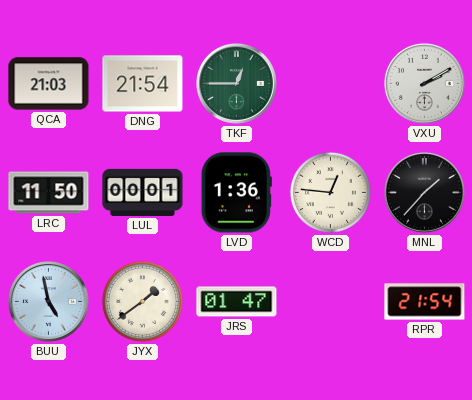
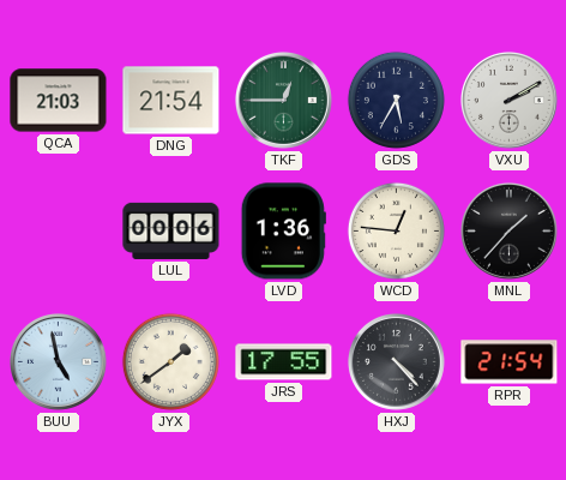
GDS: none -> 5:35
LRC: 11:50 -> none
LUL: 00:01 -> 00:06
JRS: 01:47 -> 17:55
HXJ: none -> 4:23
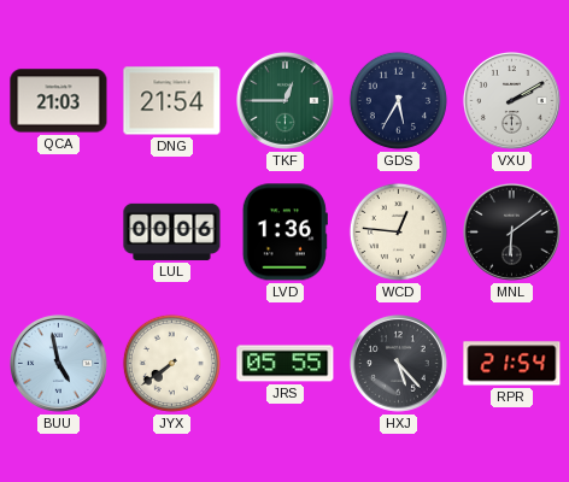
MNL: 1:37 -> 6:09
JYX: 1:39 -> 7:39
JRS: 17:55 -> 05:55
HXJ: 4:23 -> 5:23
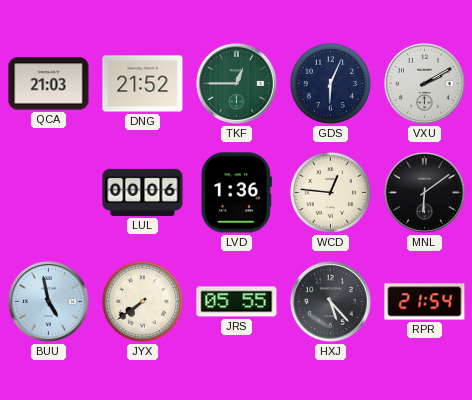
DNG: 21:54 -> 21:52
GDS: 5:35 -> 6:04
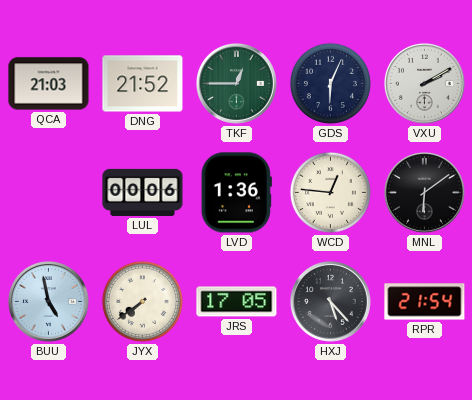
JRS: 05:55 -> 17:05
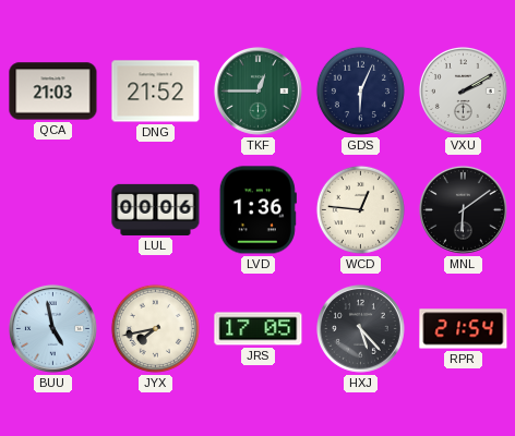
JYX: 7:39 -> 7:43
